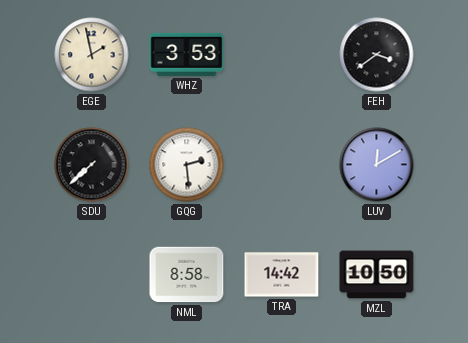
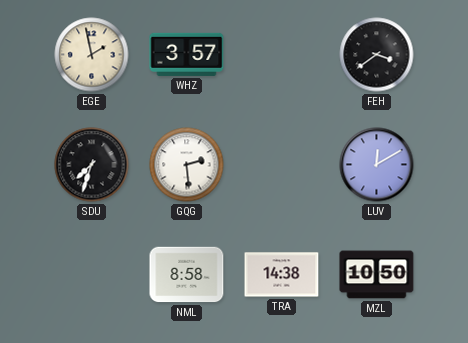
WHZ: 3:53 -> 3:57
SDU: 7:38 -> 7:33
TRA: 14:42 -> 14:38
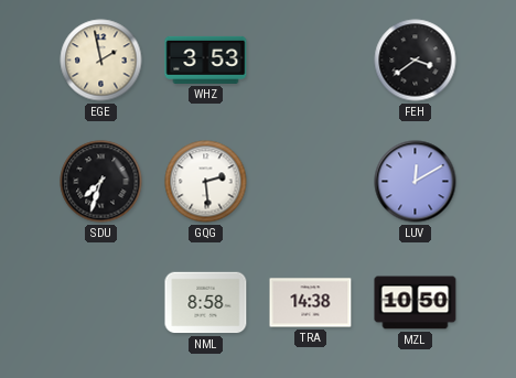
WHZ: 3:57 -> 3:53
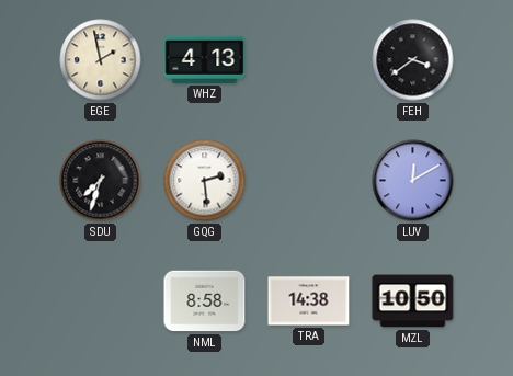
WHZ: 3:53 -> 4:13
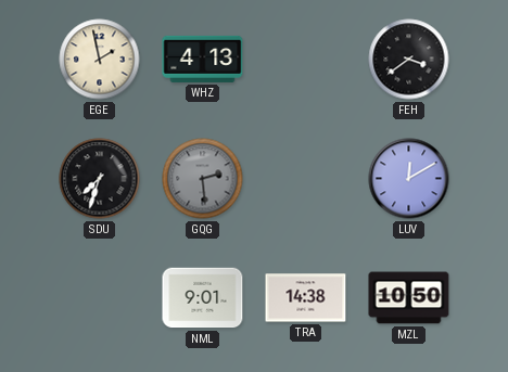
GQG dial: white -> grey
NML: 8:58 -> 9:01
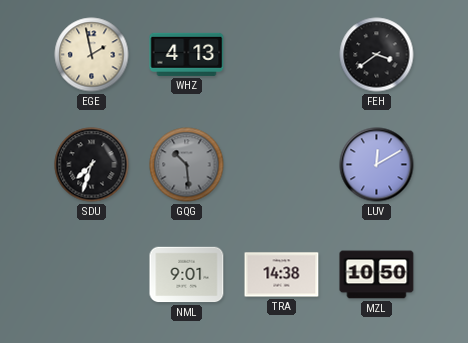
GQG: 2:29 -> 10:29
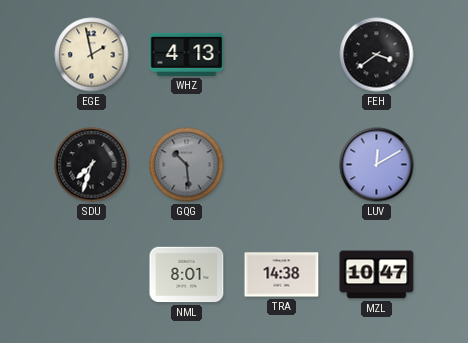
NML: 9:01 -> 8:01
MZL: 10:50 -> 10:47
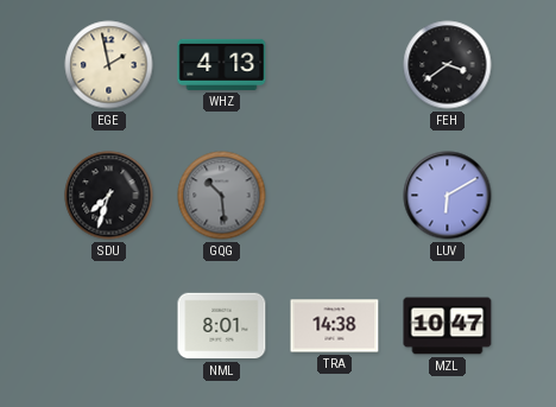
LUV: 12:10 -> 6:10
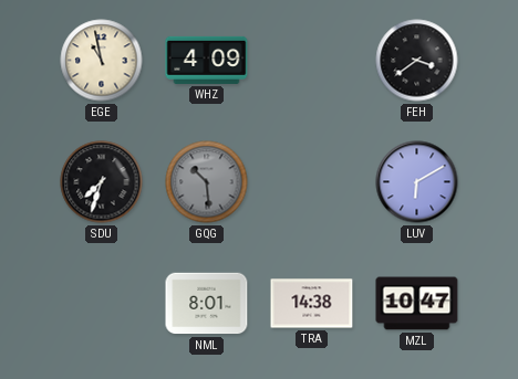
EGE: 1:58 -> 10:58
WHZ: 4:13 -> 4:09
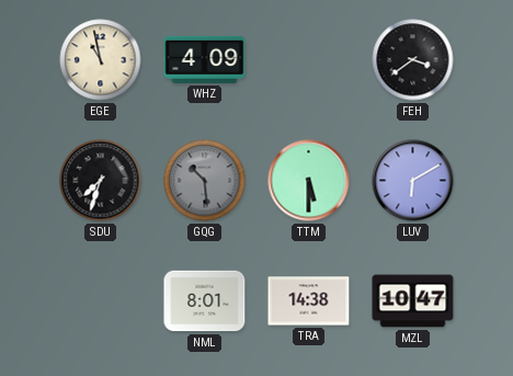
TTM: none -> 5:30
